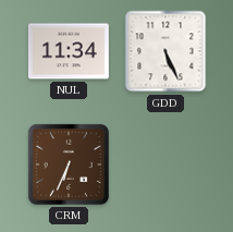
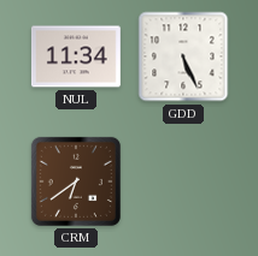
CRM: 6:34 -> 6:39
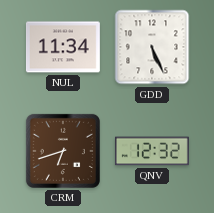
CRM: 6:39 -> 6:42
QNV: none -> 12:32
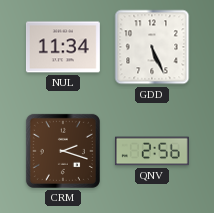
CRM: 6:42 -> 2:18
QNV: 12:32 -> 2:56
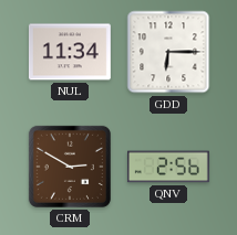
GDD: 5:26 -> 6:15
CRM: 2:18 -> 2:50
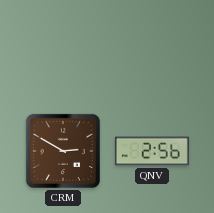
NUL: 11:34 -> none
GDD: 6:15 -> none
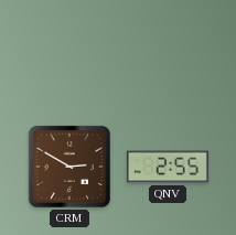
QNV: 2:56 -> 2:55
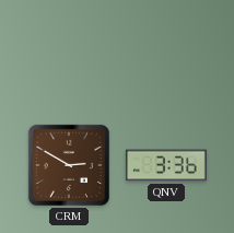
QNV: 2:55 -> 3:36
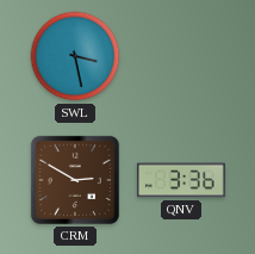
SWL: none -> 3:28
